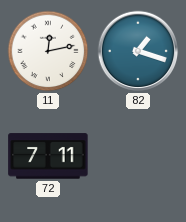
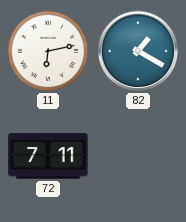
11: 12:13 -> 6:13
82: 1:18 -> 1:20
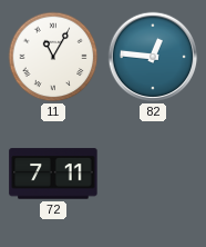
11: 6:13 -> 11:05
82: 1:20 -> 12:46
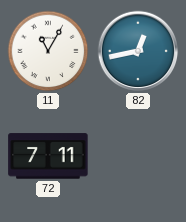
82: 12:46 -> 12:43
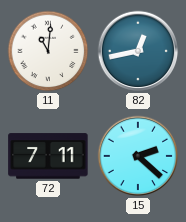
11: 11:05 -> 11:01
15: none -> 2:22
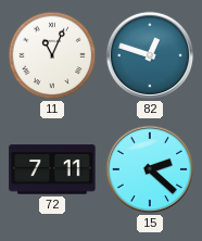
11: 11:01 -> 11:04
82: 12:43 -> 12:48
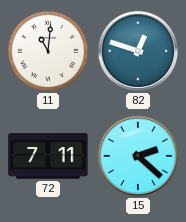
11: 11:04 -> 11:01
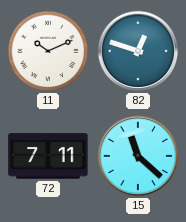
11: 11:01 -> 10:11
15: 2:22 -> 11:22
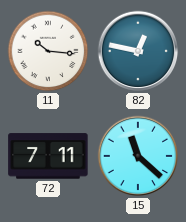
11: 10:11 -> 10:16
82: 12:48 -> 12:47
